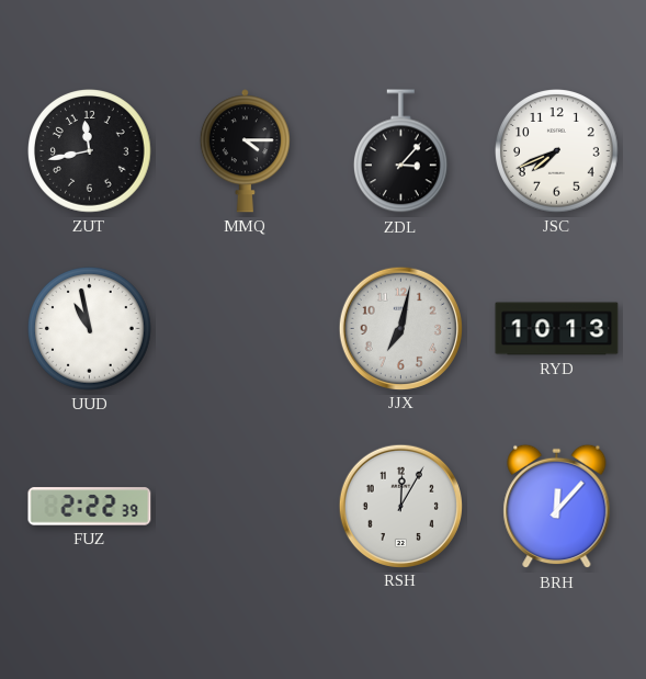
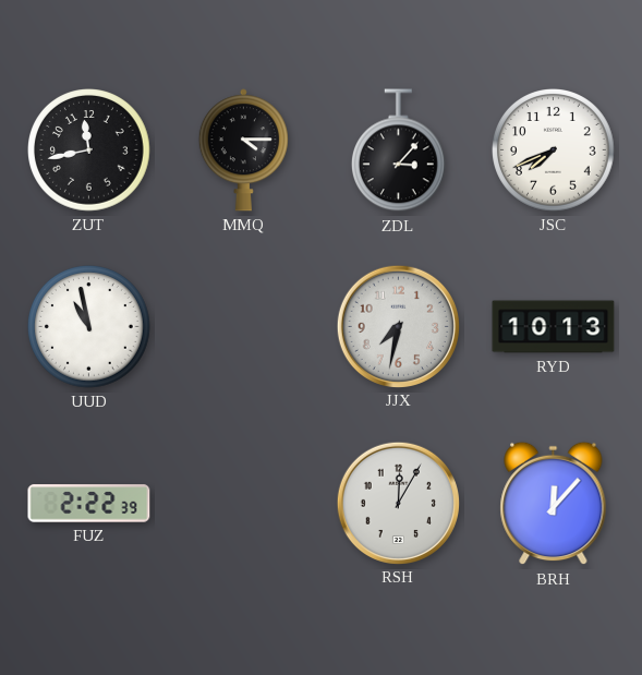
JJX: 7:02 -> 7:32
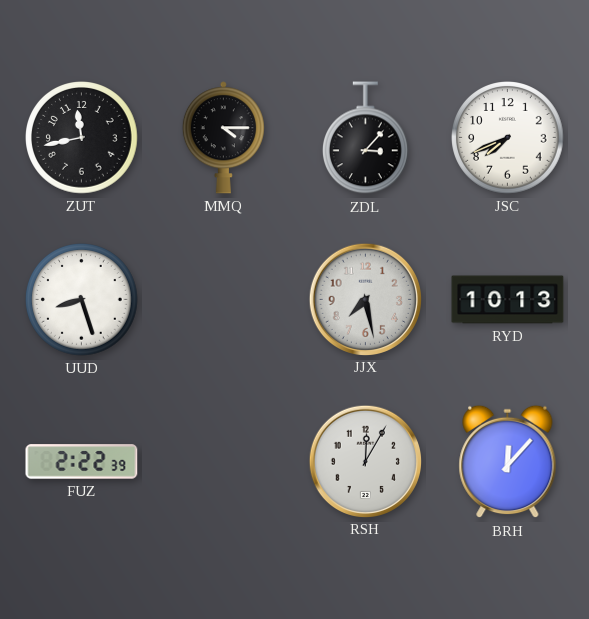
UUD: 10:58 -> 8:27
JJX: 7:32 -> 7:28
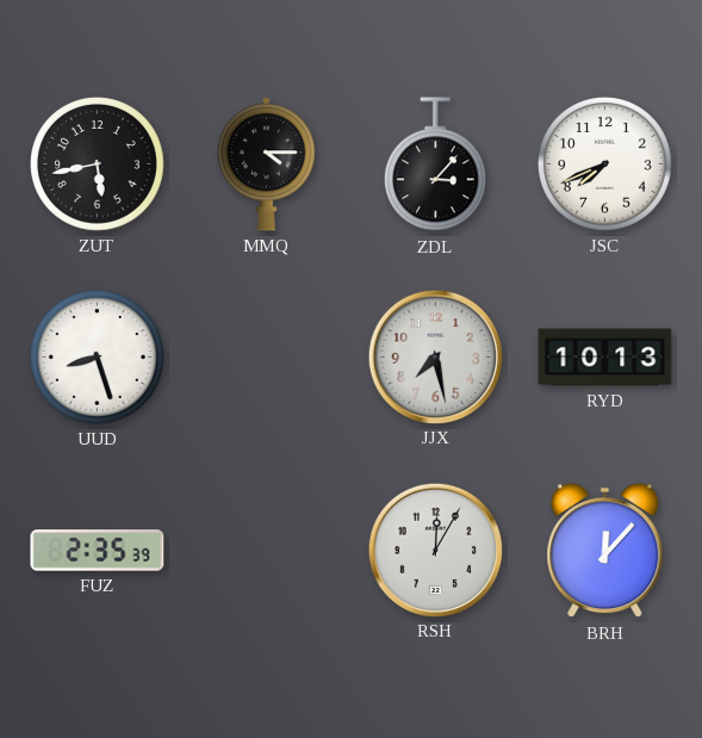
ZUT: 11:43 -> 5:43
FUZ: 2:22 -> 2:35
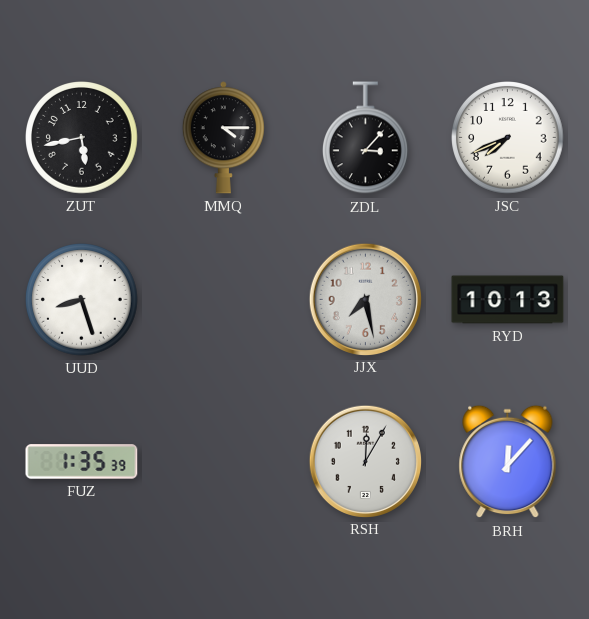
FUZ: 2:35 -> 1:35
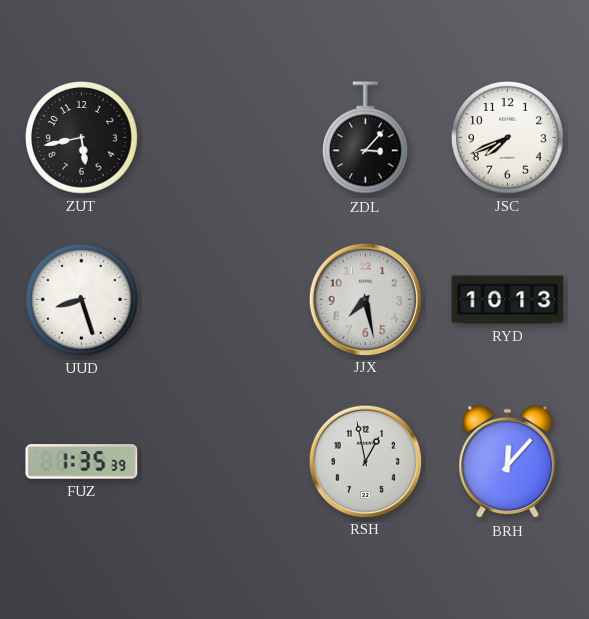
MMQ: 4:15 -> none
RSH: 12:05 -> 12:58
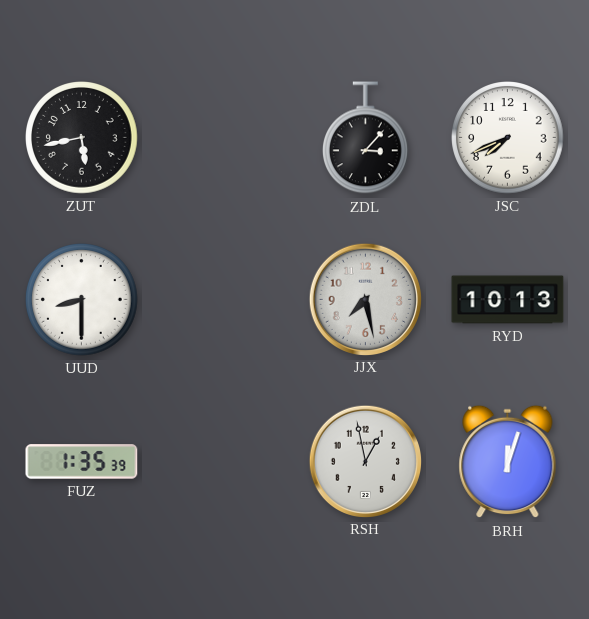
UUD: 8:27 -> 8:30
BRH: 12:07 -> 12:03
